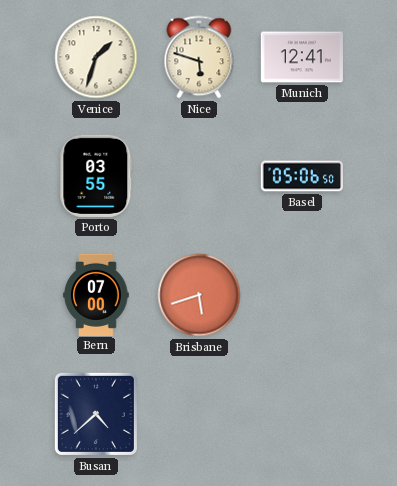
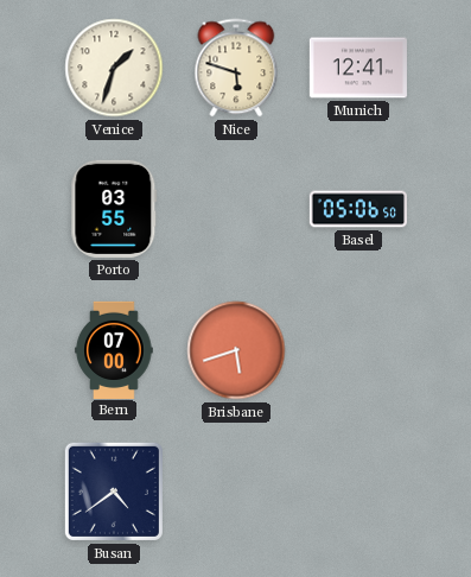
Busan: 4:38 -> 4:39
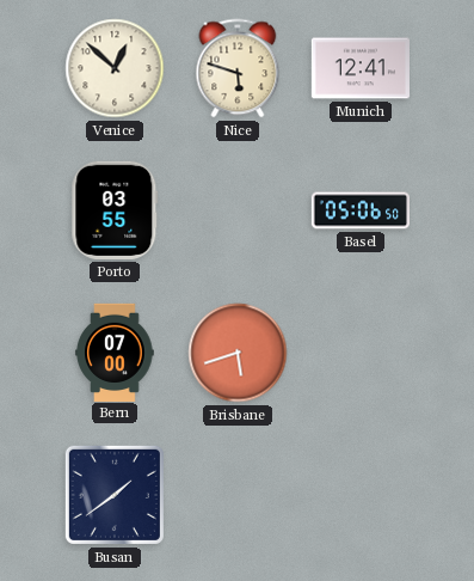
Venice: 1:33 -> 12:52
Busan: 4:39 -> 1:39
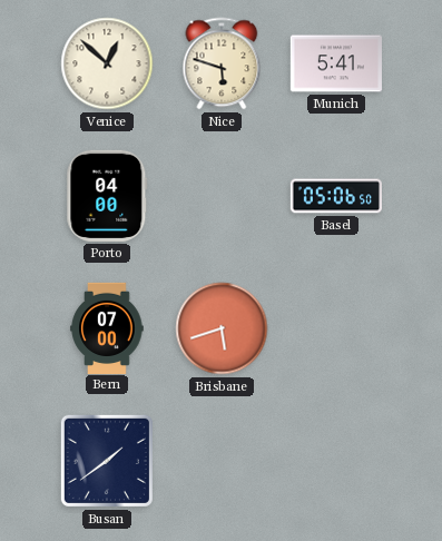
Munich: 12:41 -> 5:41
Porto: 03:55 -> 04:00
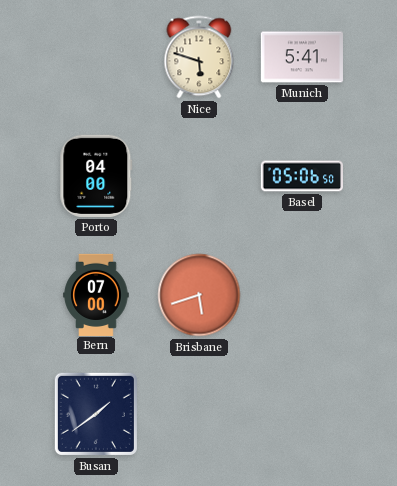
Venice: 12:52 -> none
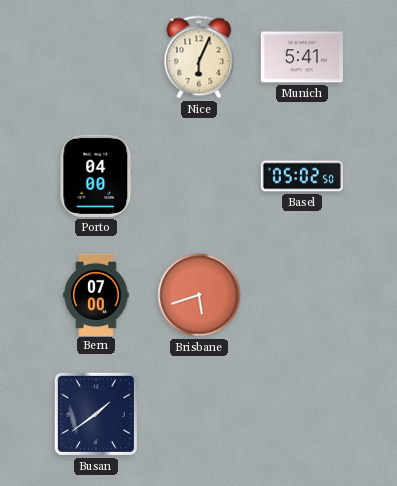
Nice: 5:48 -> 6:04
Basel: 05:06 -> 05:02
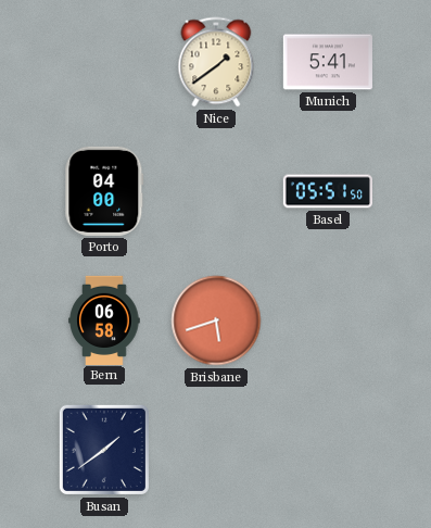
Nice: 6:04 -> 1:39
Basel: 05:02 -> 05:51
Bern: 07:00 -> 06:58
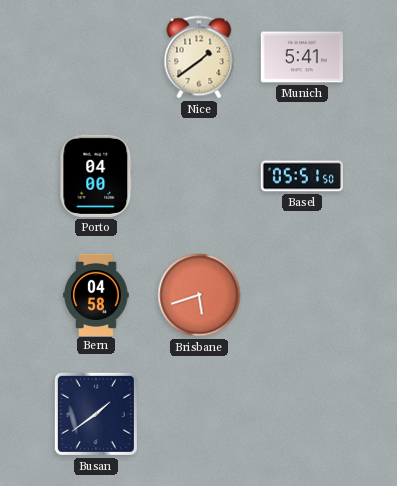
Bern: 06:58 -> 04:58
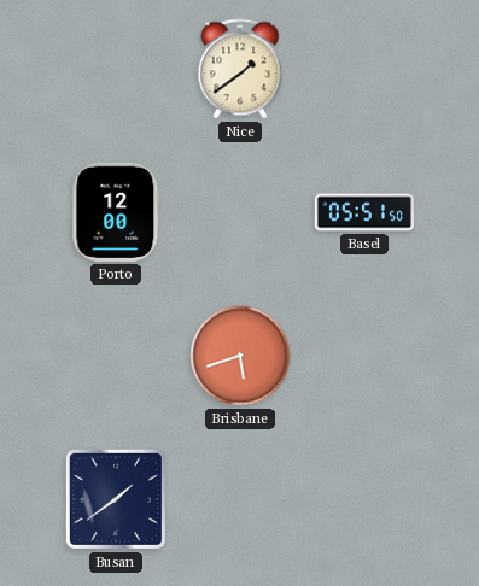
Munich: 5:41 -> none
Porto: 04:00 -> 12:00
Bern: 04:58 -> none
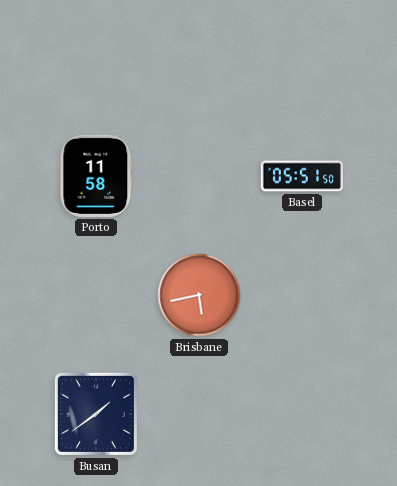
Nice: 1:39 -> none
Porto: 12:00 -> 11:58
Brisbane: 5:42 -> 5:43
